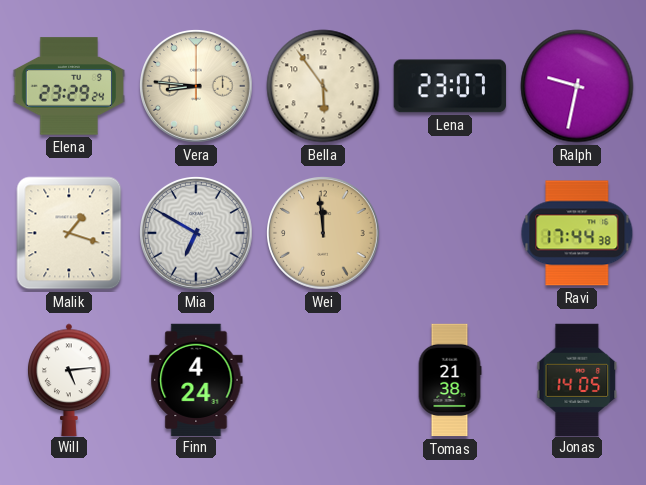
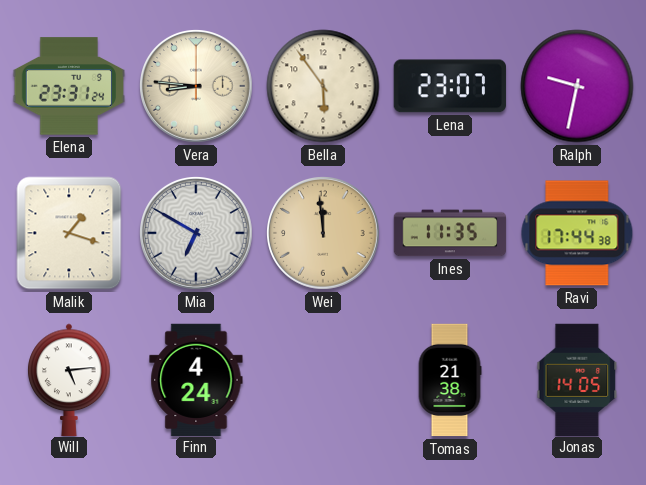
Elena: 23:29 -> 23:31
Ines: none -> 11:35
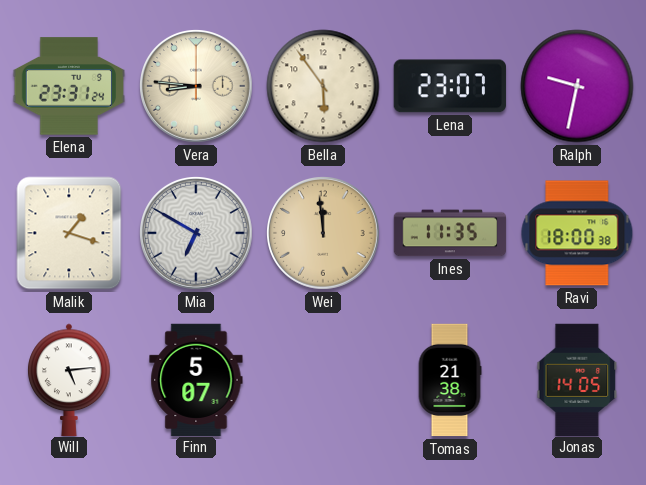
Ravi: 17:44 -> 18:00
Finn: 4:24 -> 5:07
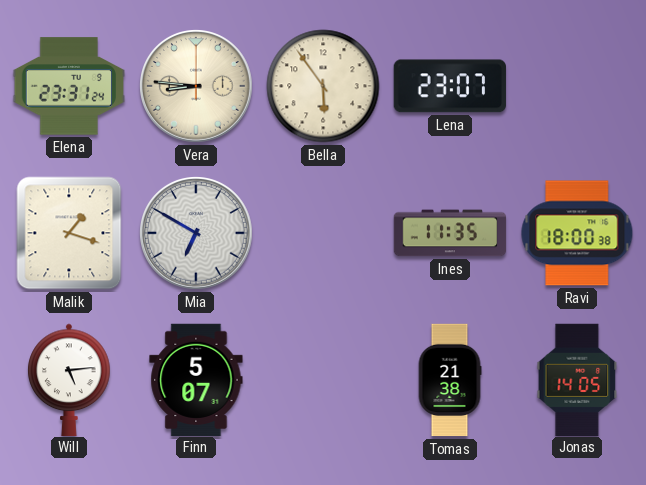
Ralph: 9:32 -> none
Wei: 11:59 -> none
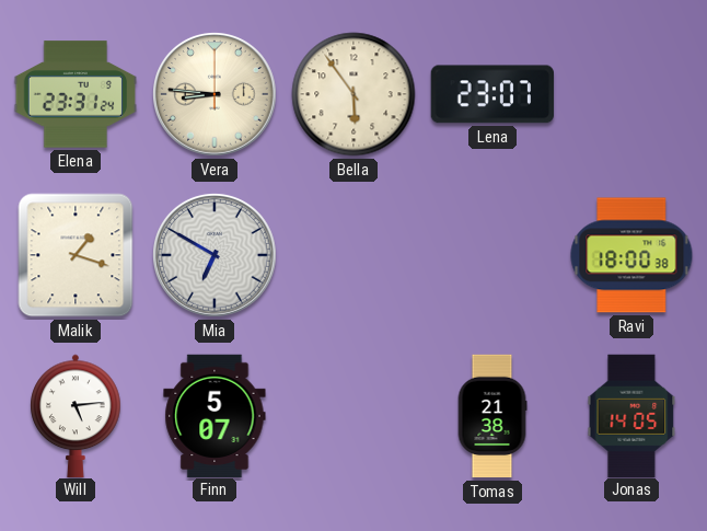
Ines: 11:35 -> none
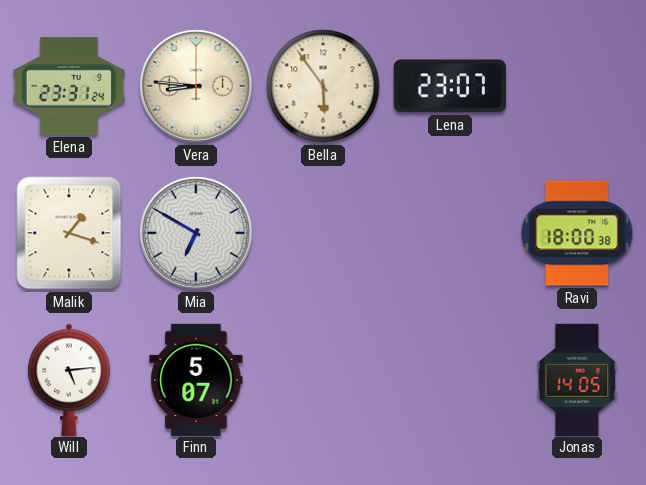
Tomas: 21:38 -> none
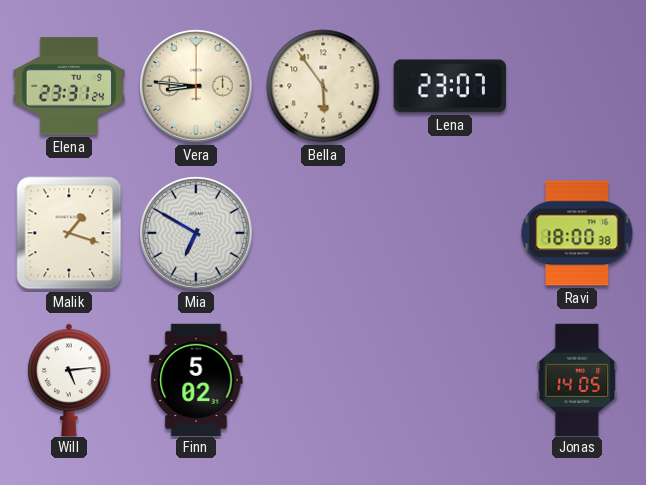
Finn: 5:07 -> 5:02
